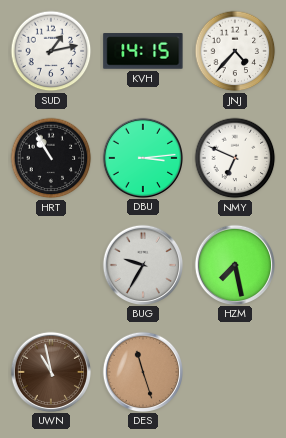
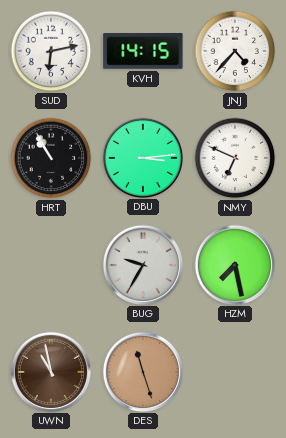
SUD: 1:13 -> 6:13
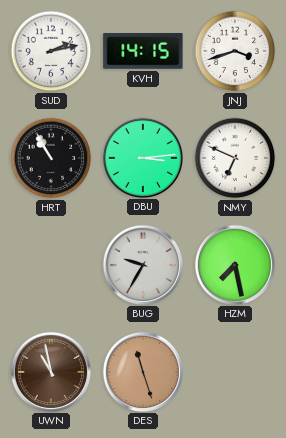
SUD: 6:13 -> 2:13
JNJ: 4:37 -> 3:42
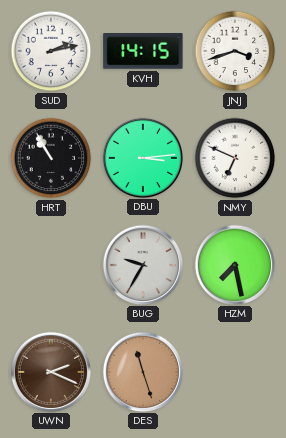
UWN: 10:58 -> 2:19
